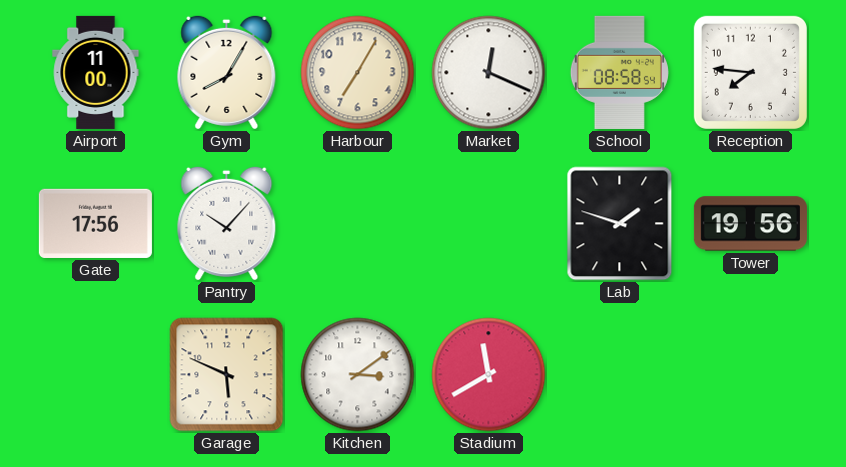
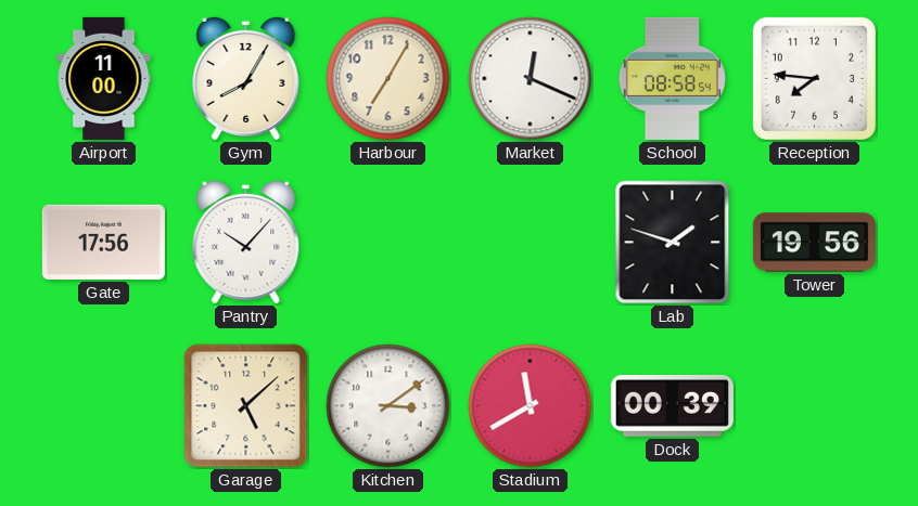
Garage: 5:49 -> 5:08
Dock: none -> 00:39
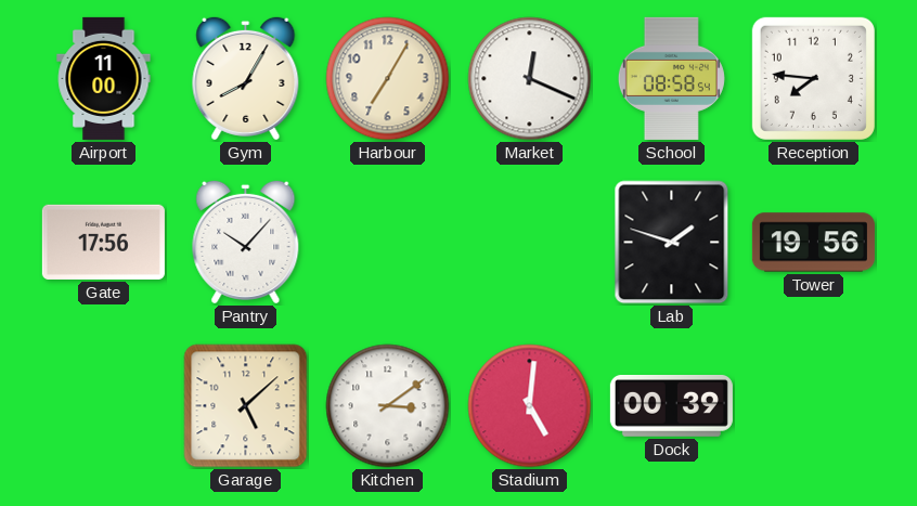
Stadium: 11:40 -> 5:01
